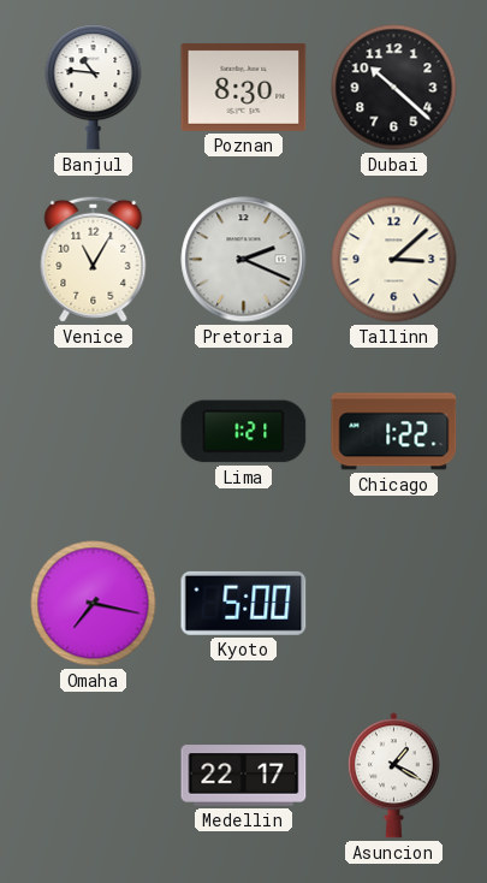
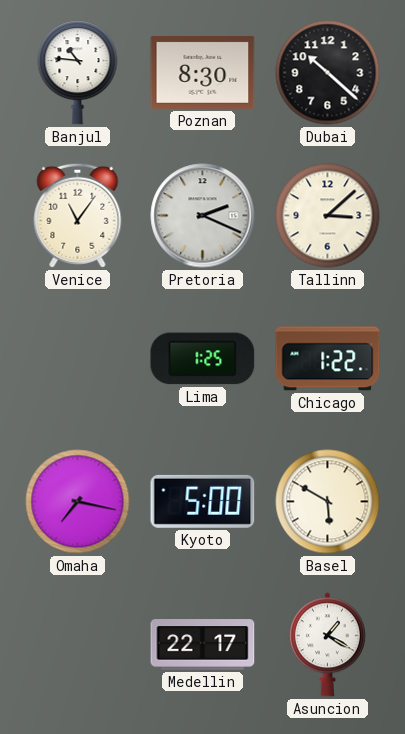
Venice: 11:05 -> 11:06
Lima: 1:21 -> 1:25
Basel: none -> 5:50
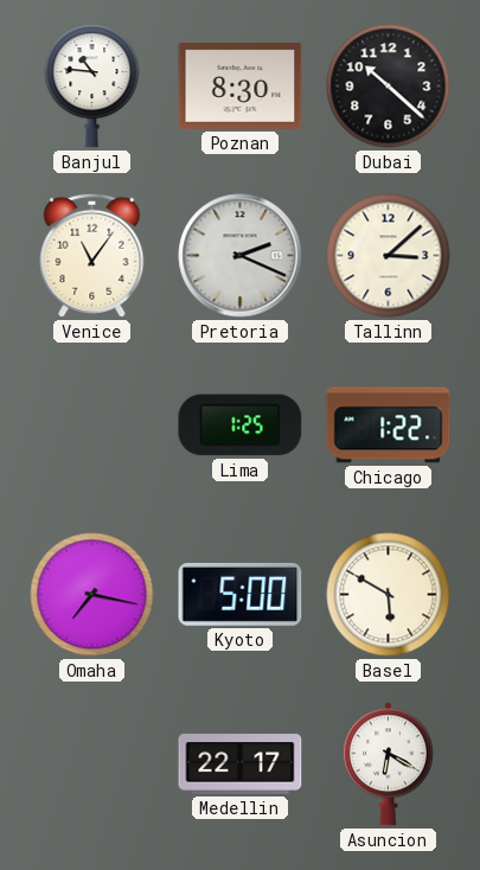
Asuncion: 1:20 -> 6:20
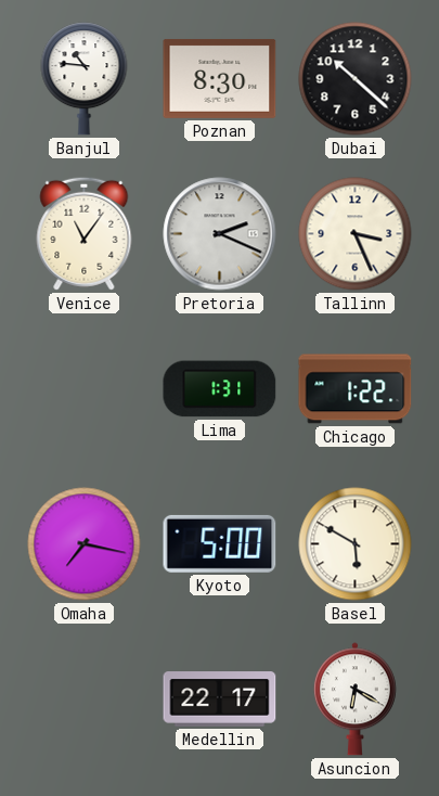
Tallinn: 3:08 -> 3:26
Lima: 1:25 -> 1:31
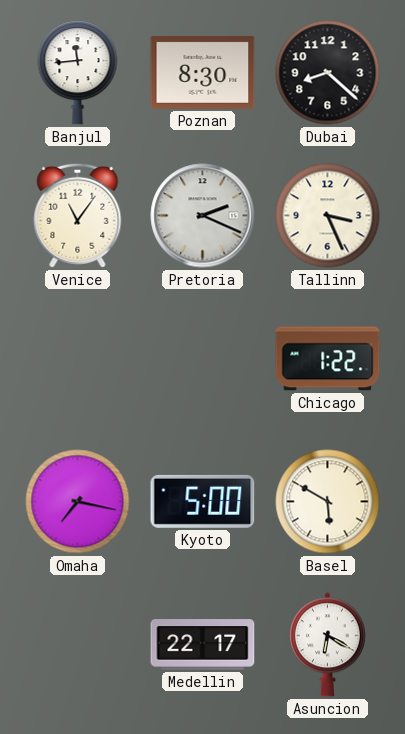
Banjul: 10:46 -> 11:44
Dubai: 10:22 -> 8:22
Lima: 1:31 -> none
